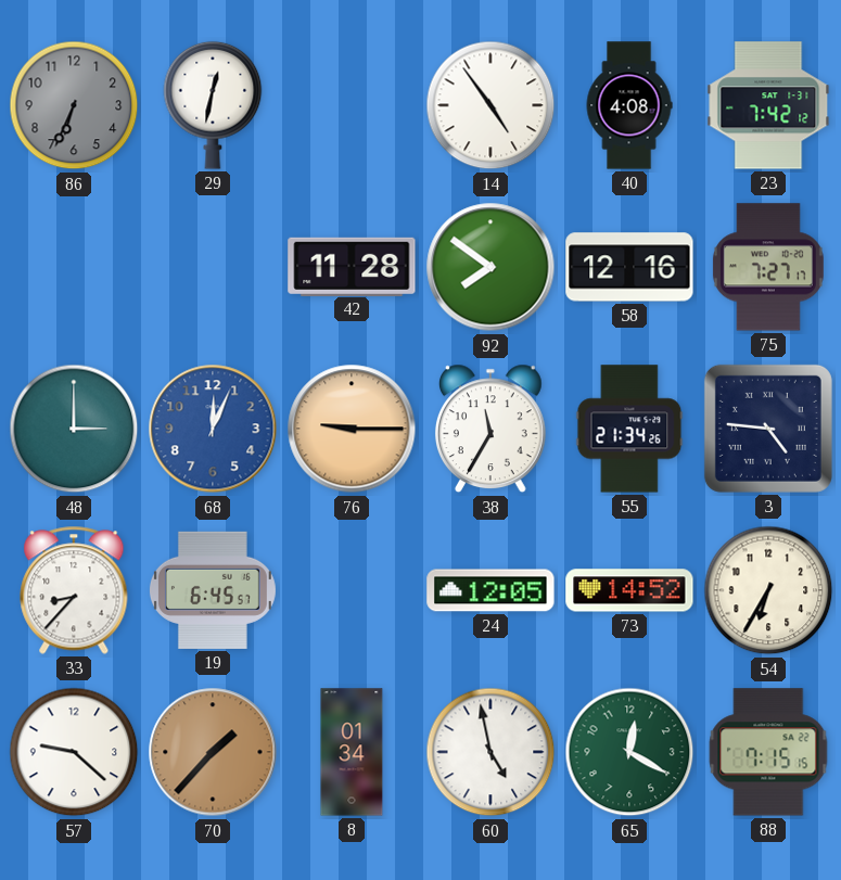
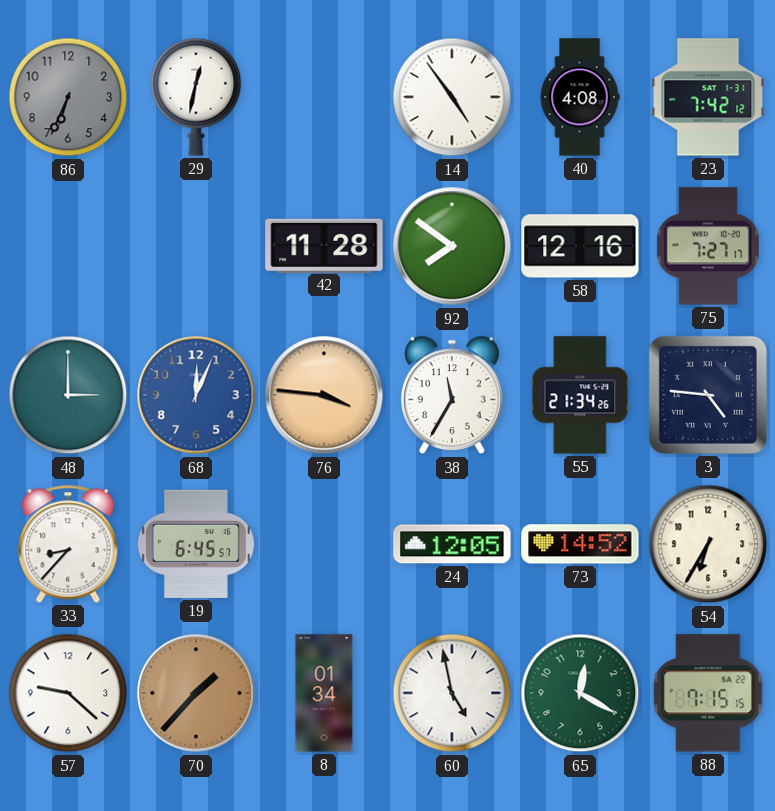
76: 9:15 -> 3:46
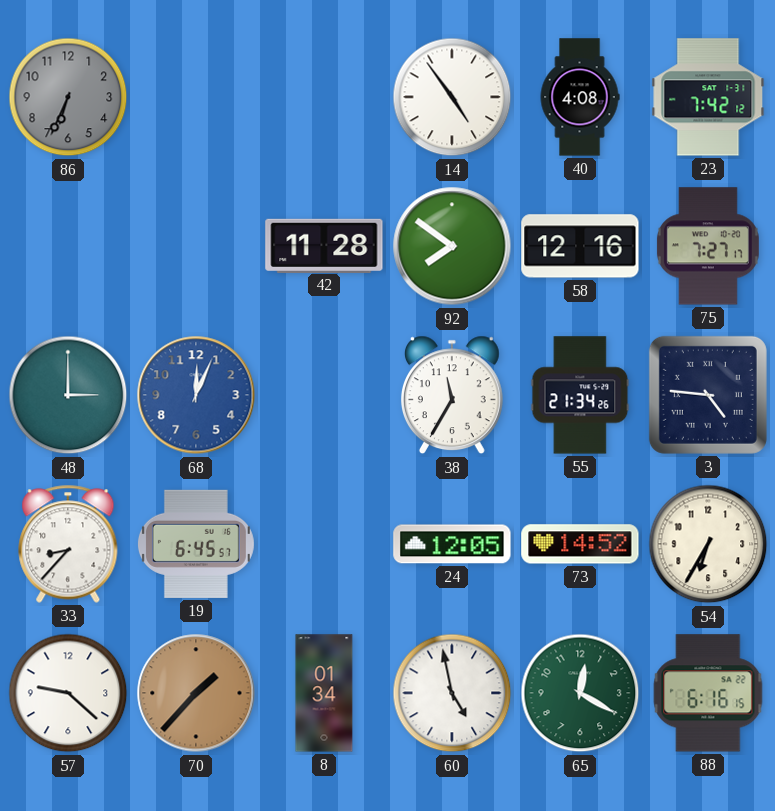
29: 12:32 -> none
76: 3:46 -> none
88: 7:15 -> 6:16
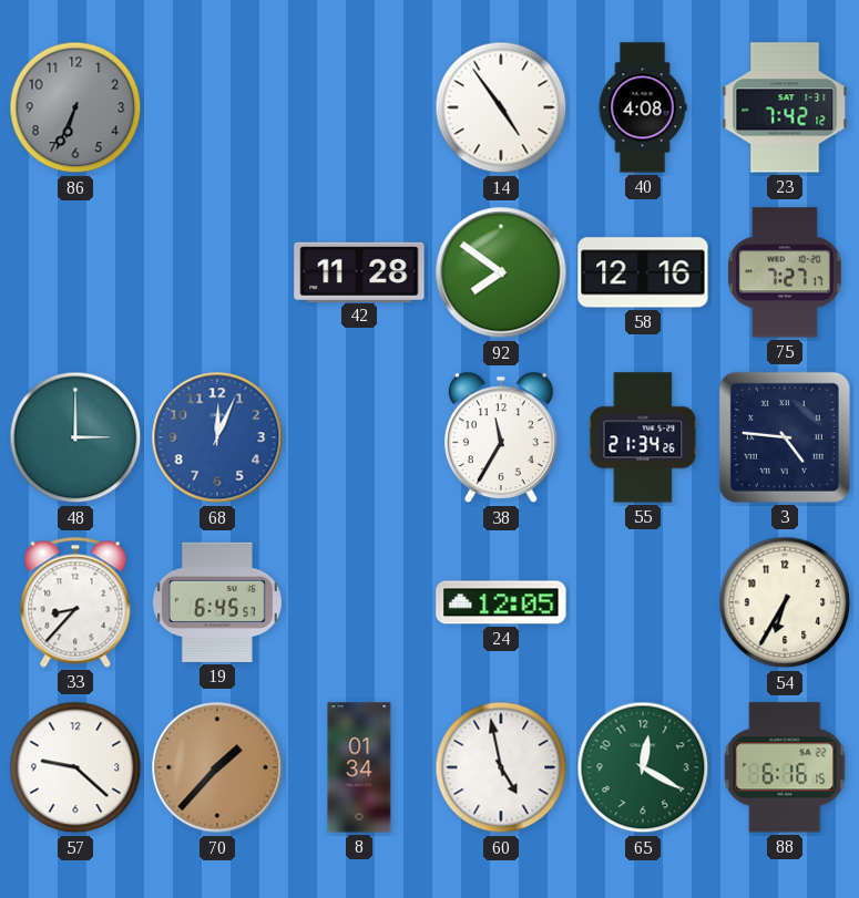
73: 14:52 -> none
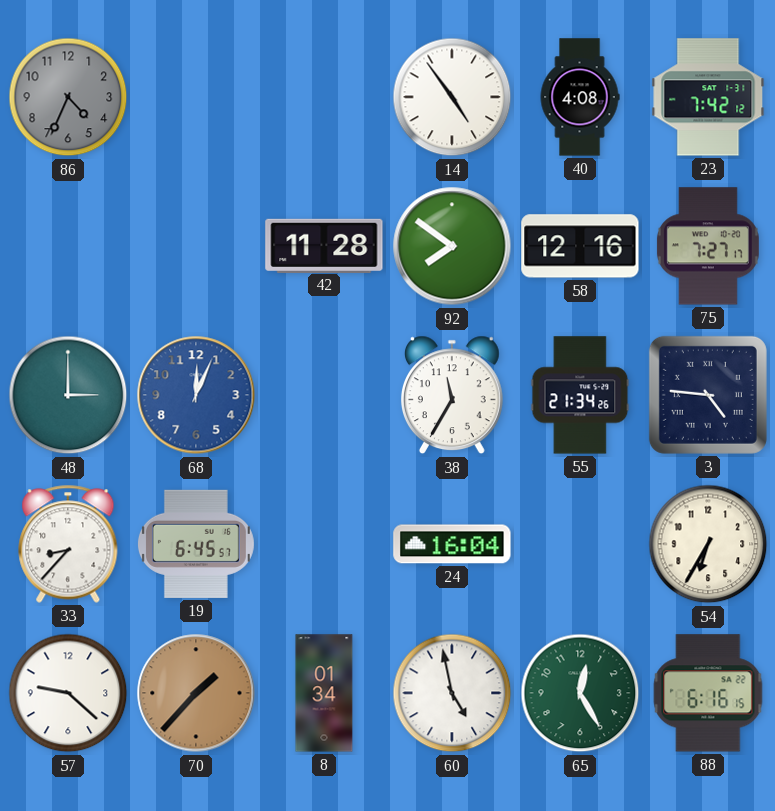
86: 6:34 -> 4:34
24: 12:05 -> 16:04
65: 12:20 -> 12:25
